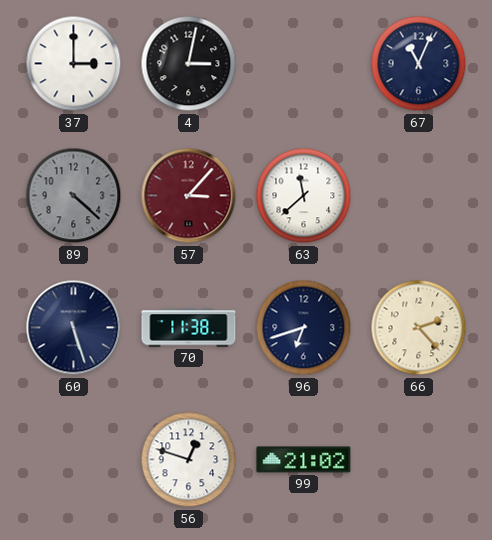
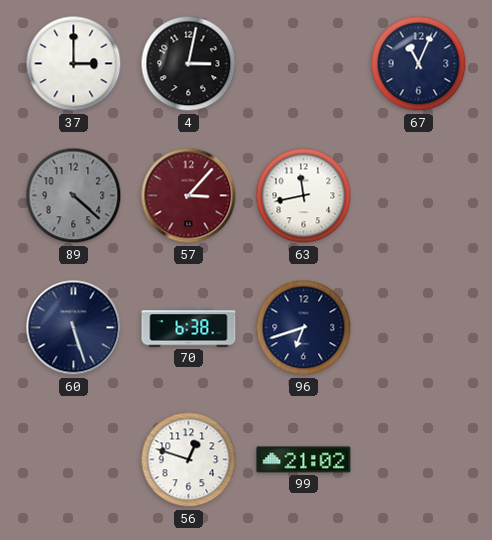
63: 11:38 -> 11:43
70: 11:38 -> 6:38
66: 2:23 -> none
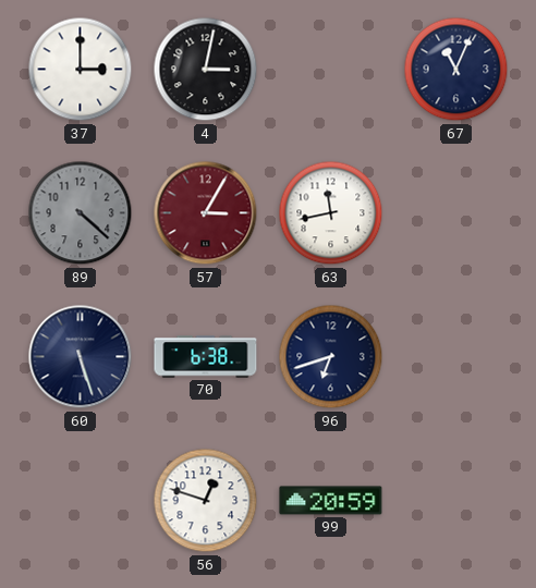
57: 3:07 -> 3:05
99: 21:02 -> 20:59
